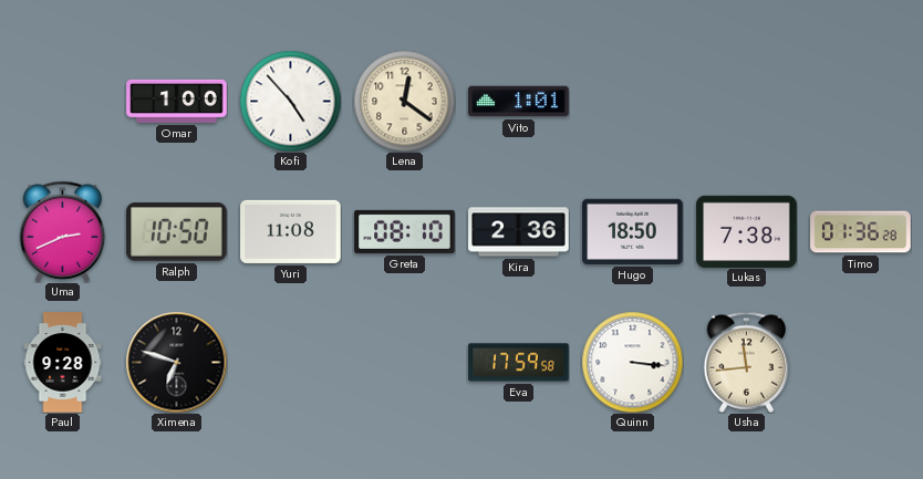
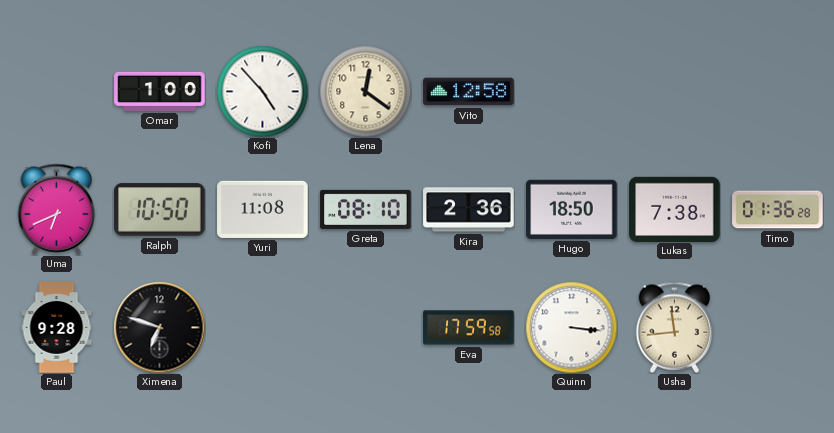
Vito: 1:01 -> 12:58
Uma: 2:41 -> 6:41
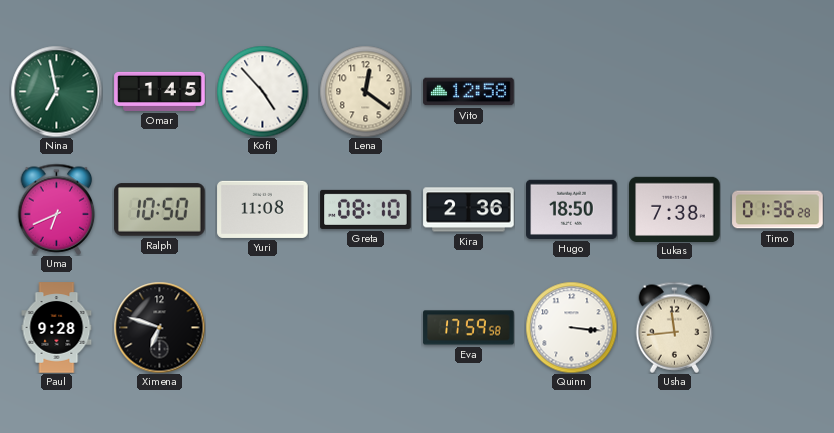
Nina: none -> 6:58
Omar: 1:00 -> 1:45
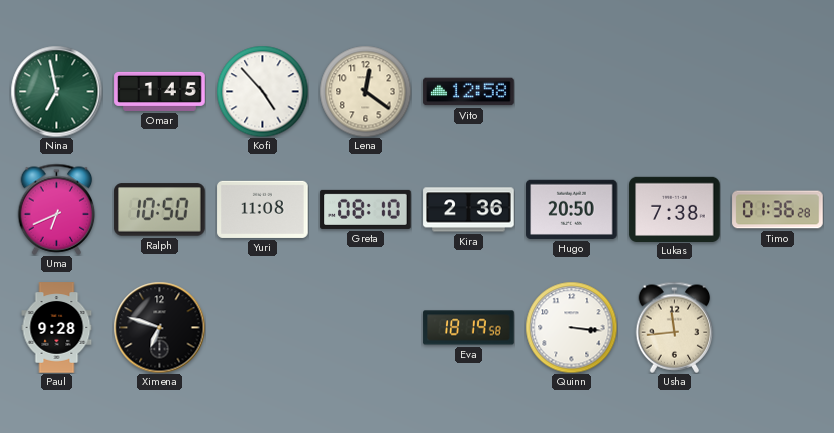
Hugo: 18:50 -> 20:50
Eva: 17:59 -> 18:19
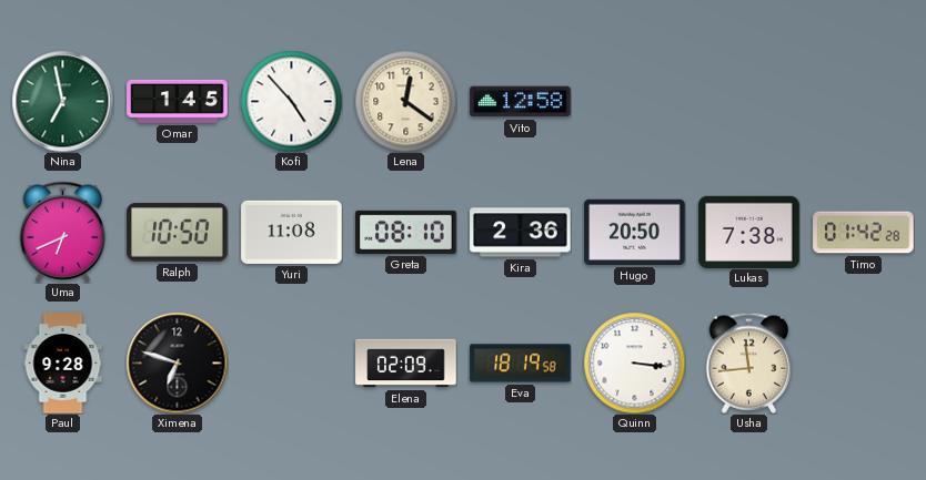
Timo: 01:36 -> 01:42
Elena: none -> 02:09
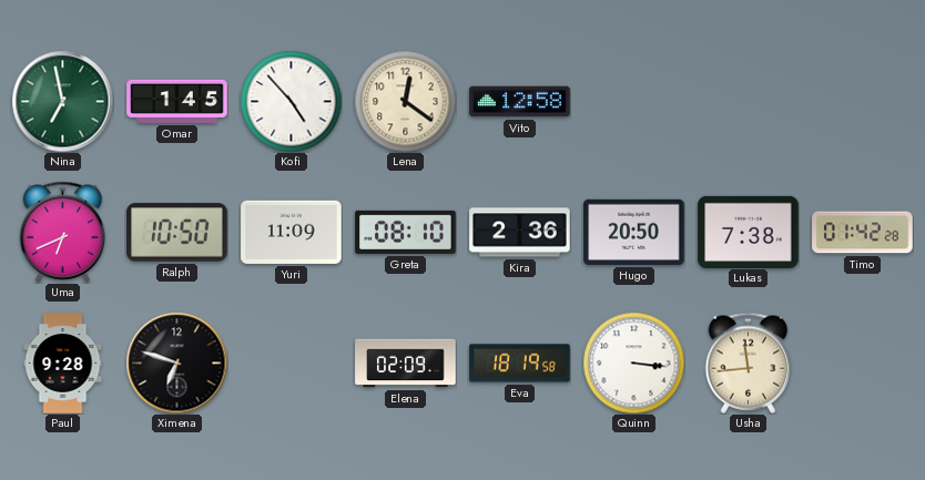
Yuri: 11:08 -> 11:09
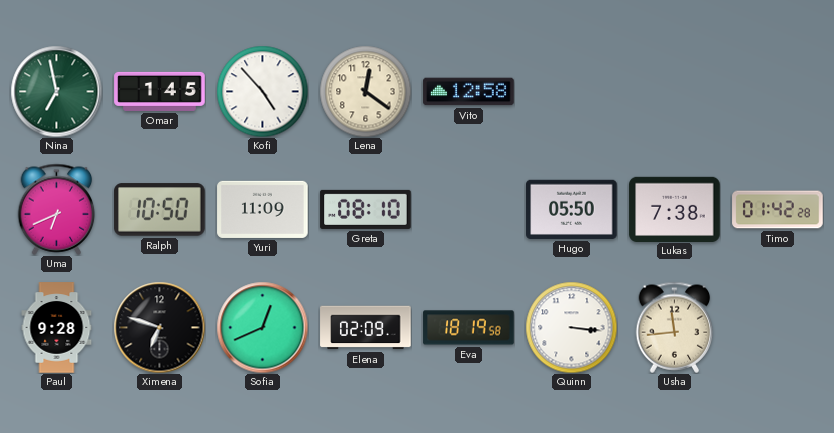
Kira: 2:36 -> none
Hugo: 20:50 -> 05:50
Sofia: none -> 12:41
